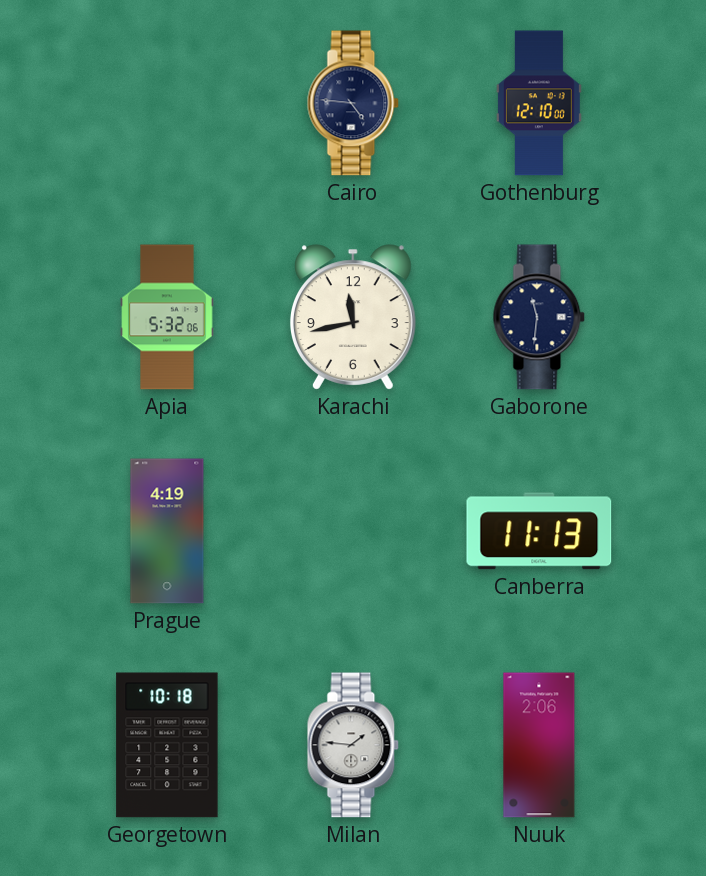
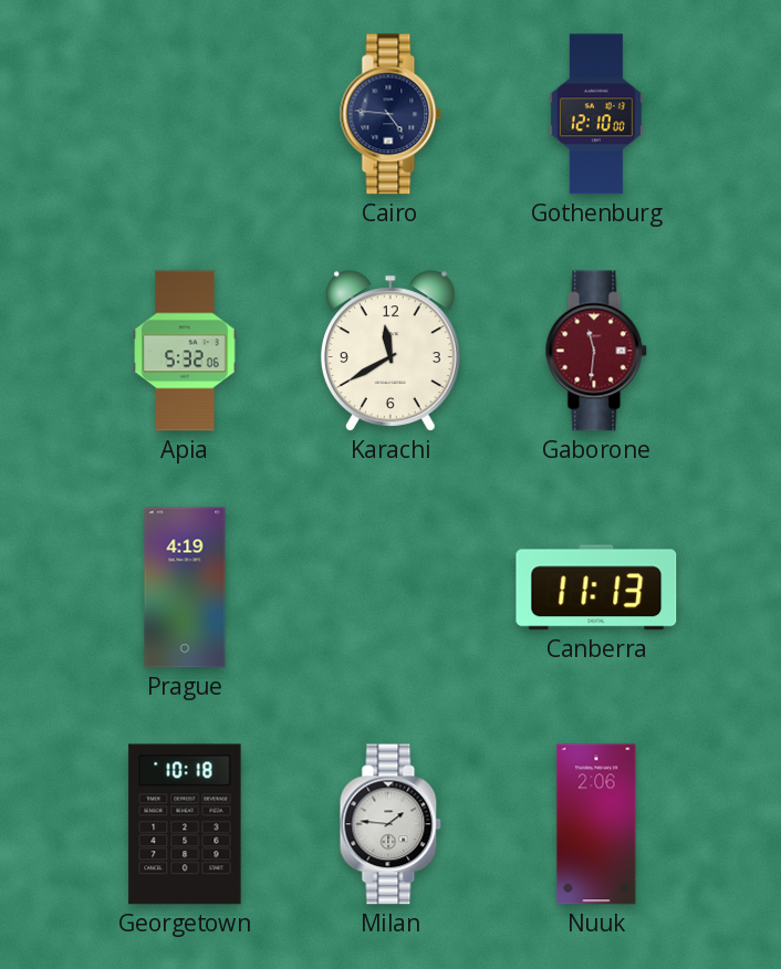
Karachi: 11:43 -> 11:40
Gaborone dial: navy -> burgundy
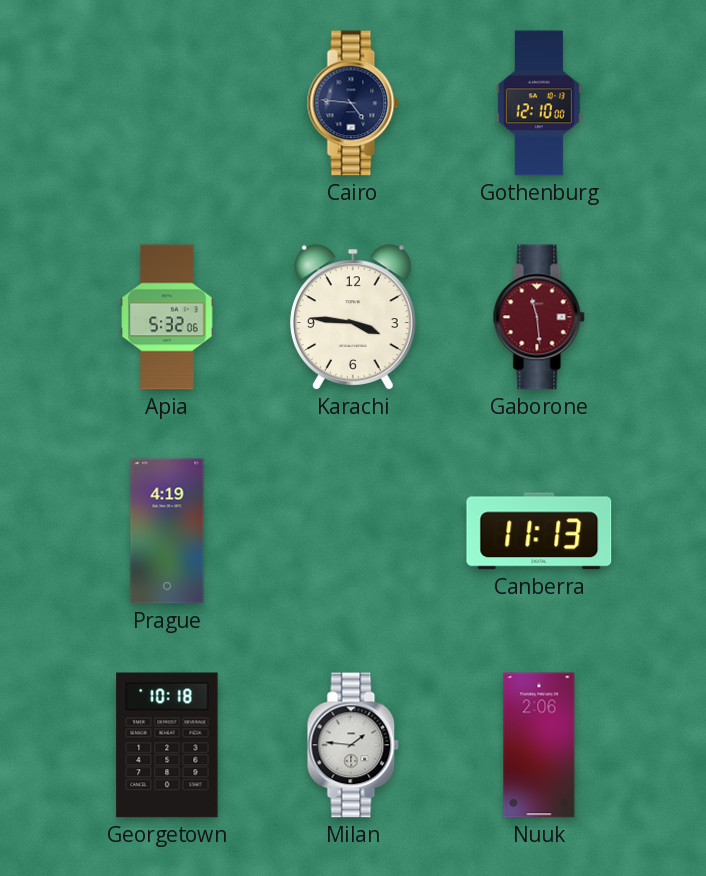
Karachi: 11:40 -> 3:46
Gaborone: 11:31 -> 11:29
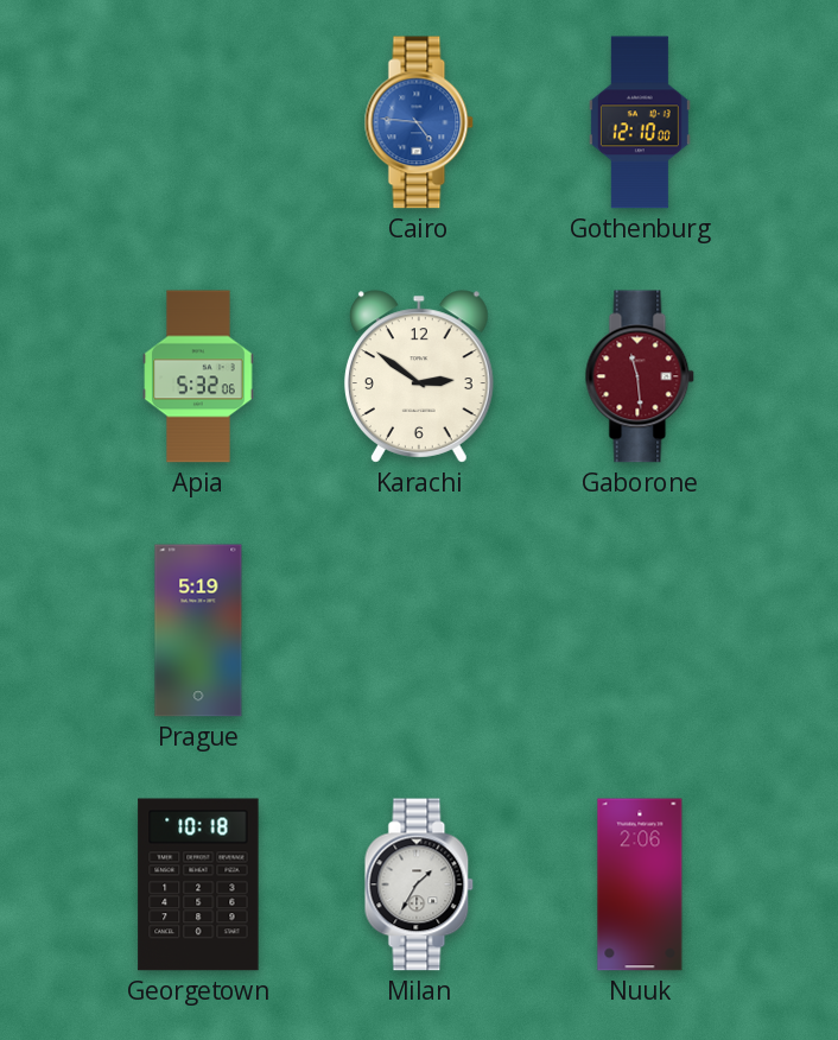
Cairo dial: navy -> blue
Karachi: 3:46 -> 2:51
Prague: 4:19 -> 5:19
Canberra: 11:13 -> none
Milan: 1:46 -> 1:35
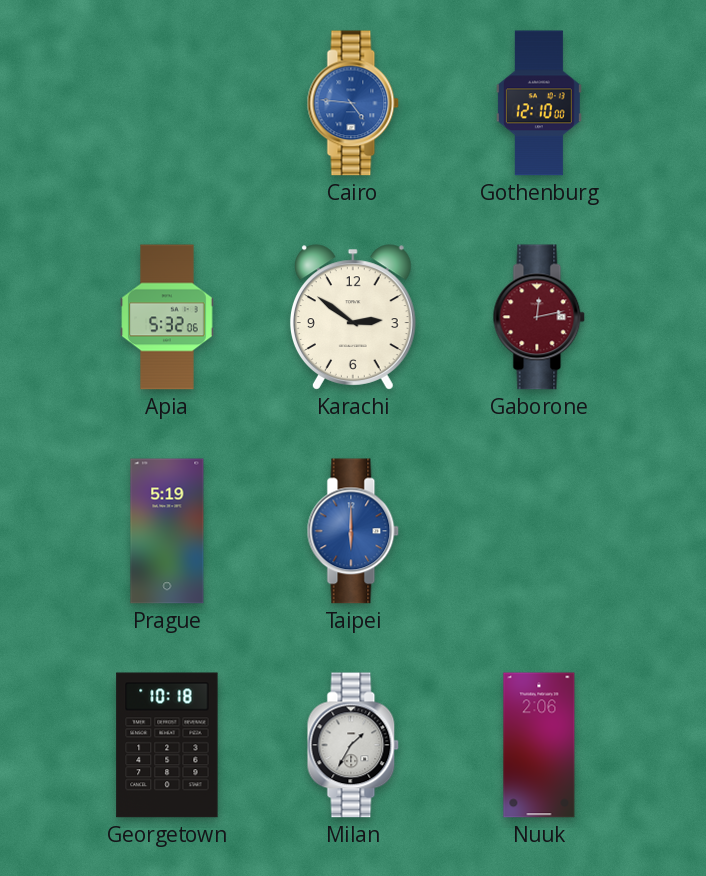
Gaborone: 11:29 -> 12:13
Taipei: none -> 6:00
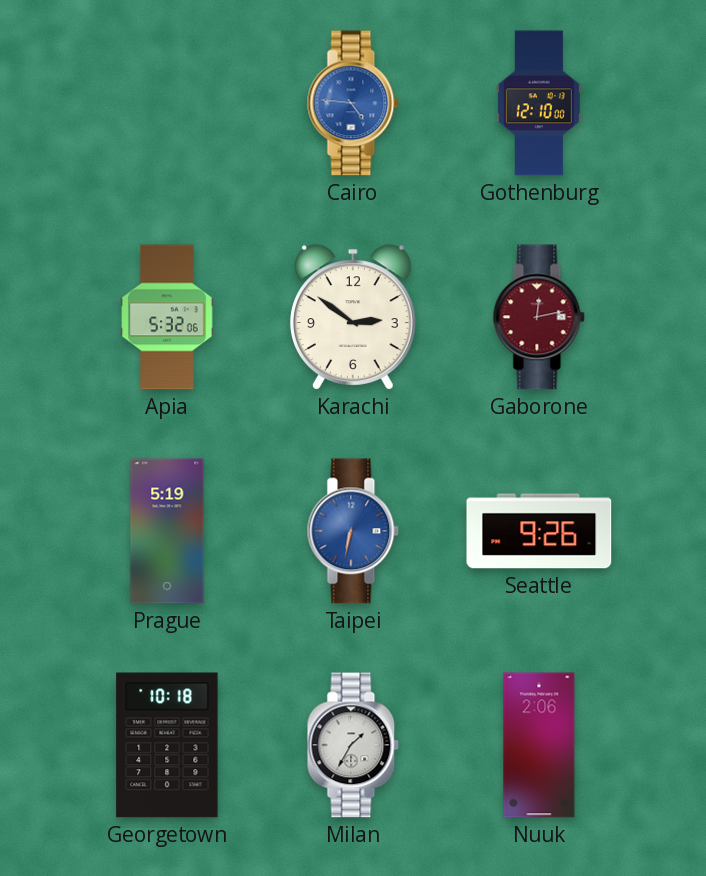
Taipei: 6:00 -> 6:32
Seattle: none -> 9:26
